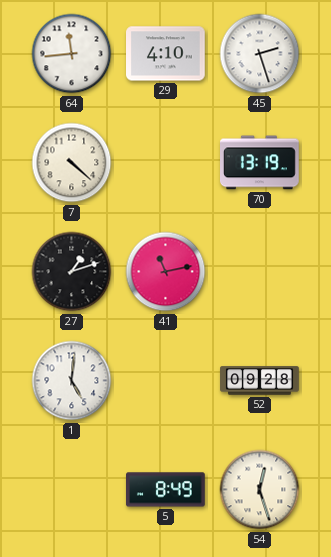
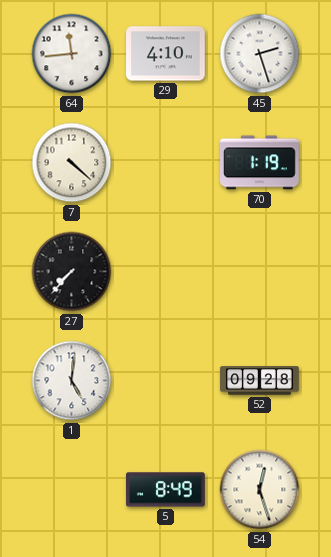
70: 13:19 -> 1:19
27: 1:12 -> 7:37
41: 11:13 -> none
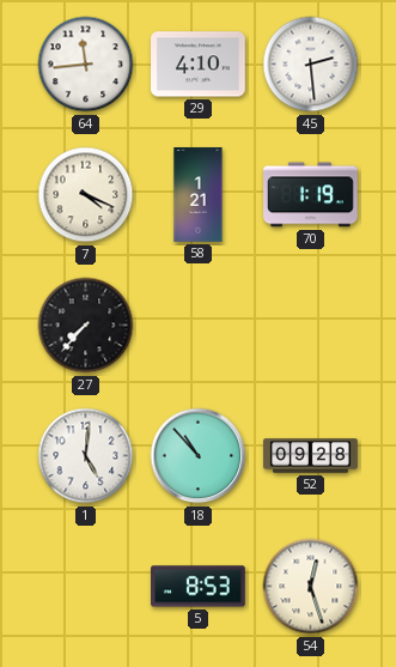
45: 2:27 -> 2:29
7: 4:22 -> 4:19
58: none -> 1:21
18: none -> 10:53
5: 8:49 -> 8:53
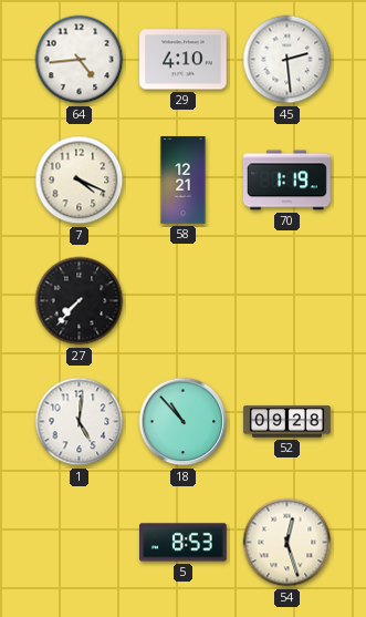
64: 11:44 -> 4:44
58: 1:21 -> 12:21
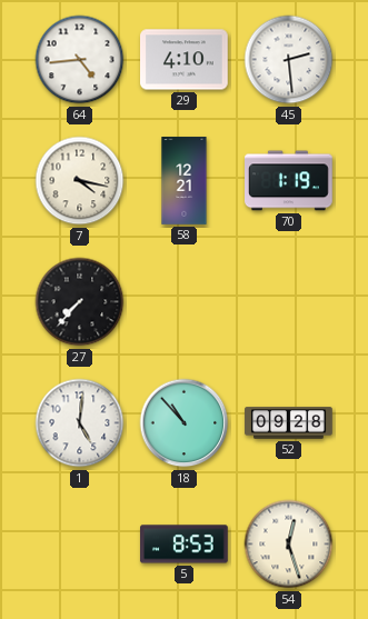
7: 4:19 -> 4:17
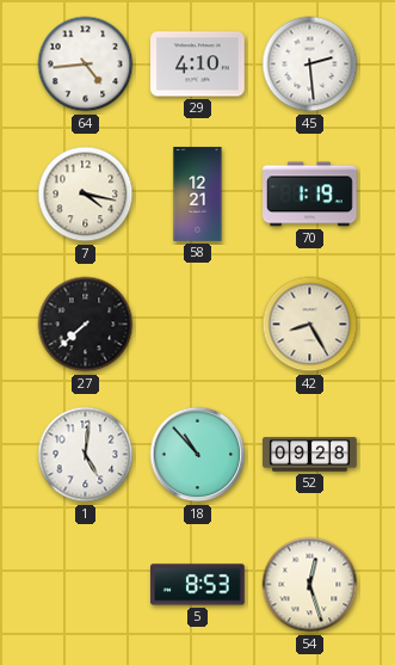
27: 7:37 -> 7:38
42: none -> 8:25
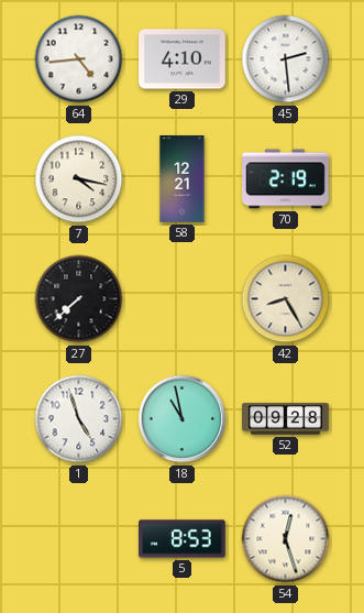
70: 1:19 -> 2:19
1: 5:01 -> 4:57
18: 10:53 -> 10:58
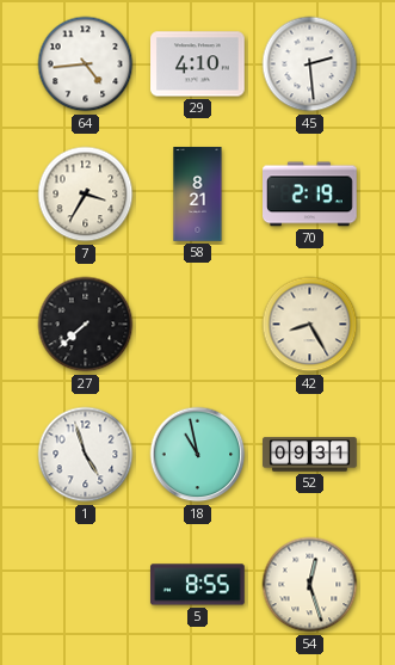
7: 4:17 -> 3:35
58: 12:21 -> 8:21
52: 09:28 -> 09:31
5: 8:53 -> 8:55
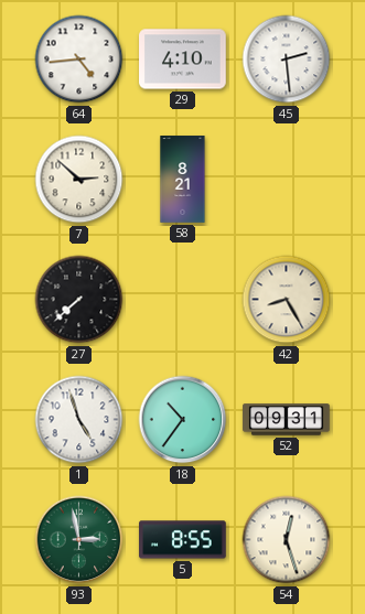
7: 3:35 -> 2:52
70: 2:19 -> none
18: 10:58 -> 10:36
93: none -> 2:58
